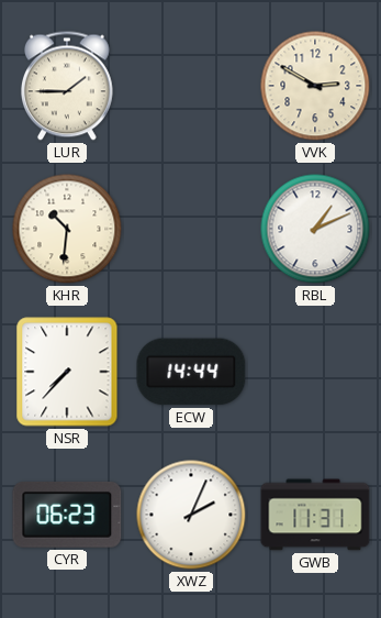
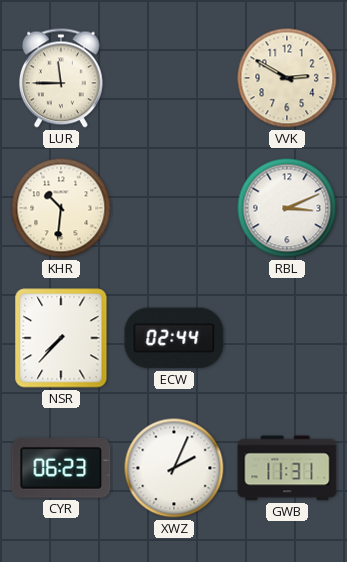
LUR: 1:45 -> 11:45
RBL: 1:11 -> 3:11
ECW: 14:44 -> 02:44
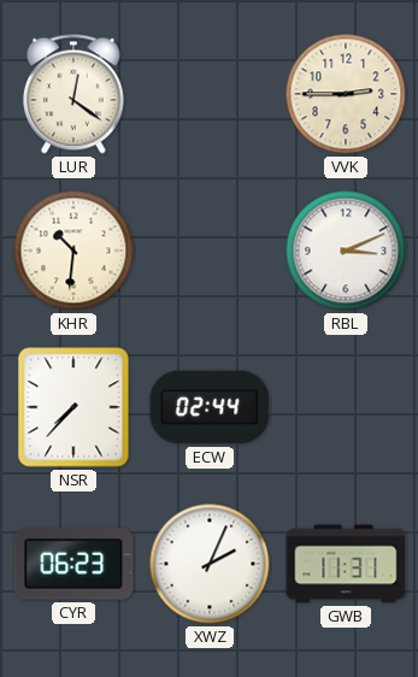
LUR: 11:45 -> 12:21
VVK: 2:50 -> 2:45
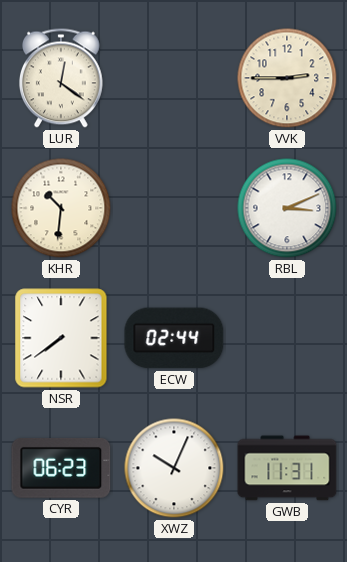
NSR: 7:37 -> 7:39
XWZ: 2:04 -> 10:04
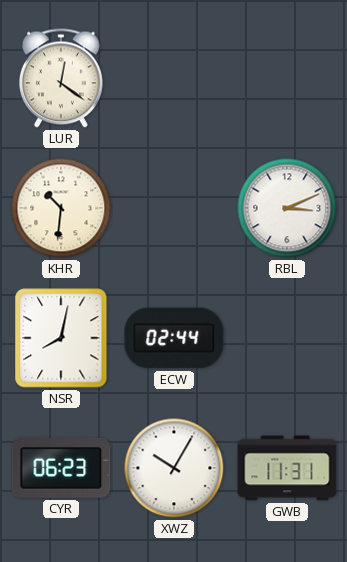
VVK: 2:45 -> none
NSR: 7:39 -> 8:02
XWZ: 10:04 -> 10:05
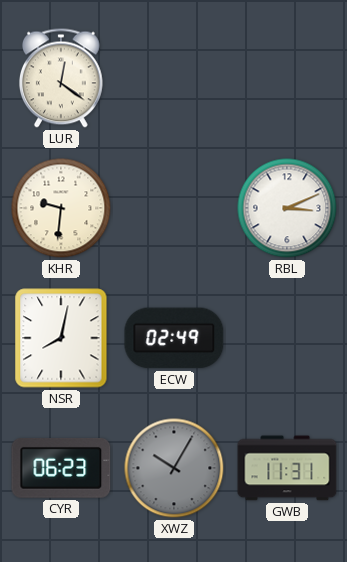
KHR: 10:31 -> 9:31
ECW: 02:44 -> 02:49
XWZ dial: white -> grey
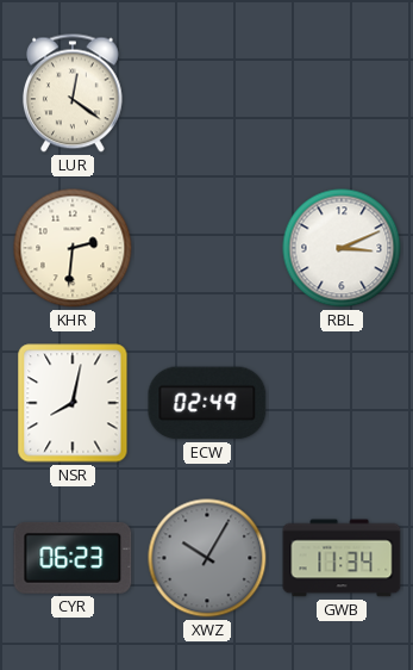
KHR: 9:31 -> 2:31
GWB: 11:31 -> 11:34
